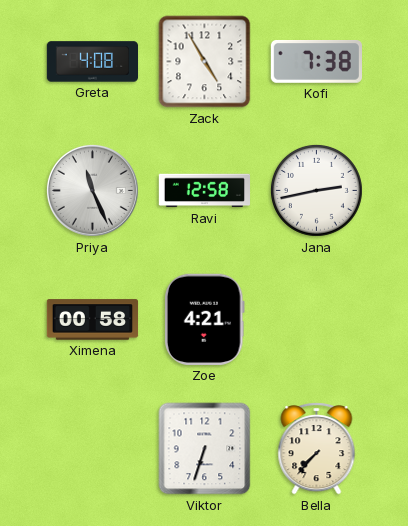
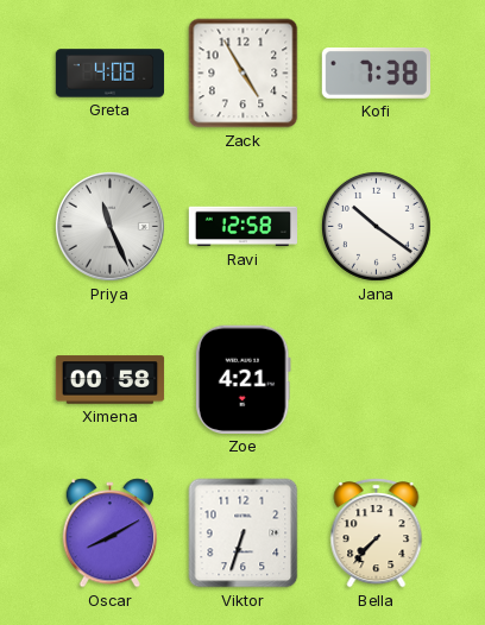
Jana: 2:43 -> 10:21
Oscar: none -> 8:10
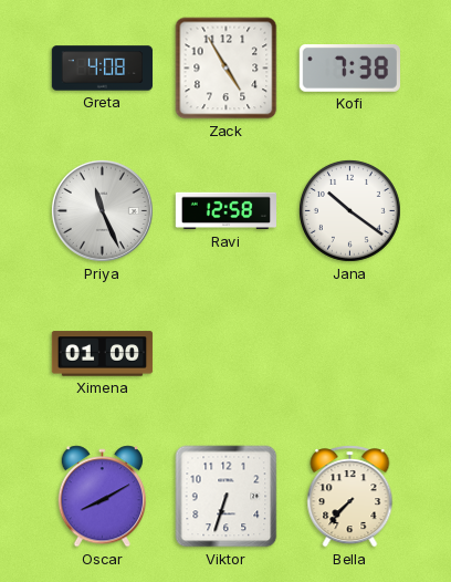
Ximena: 00:58 -> 01:00
Zoe: 4:21 -> none
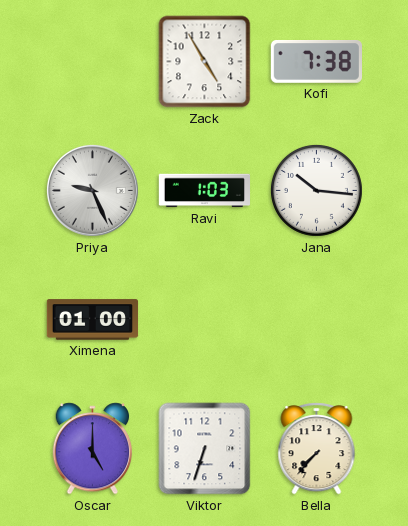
Greta: 4:08 -> none
Priya: 11:26 -> 9:26
Ravi: 12:58 -> 1:03
Jana: 10:21 -> 10:16
Oscar: 8:10 -> 5:00
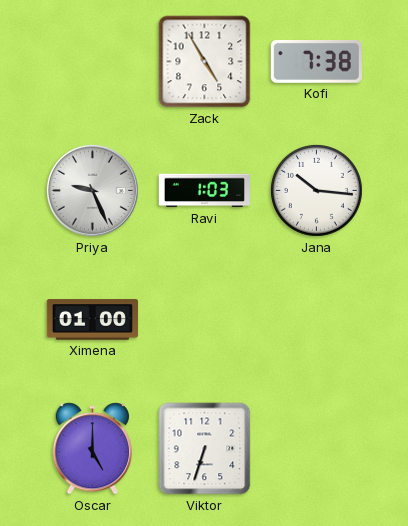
Bella: 7:37 -> none
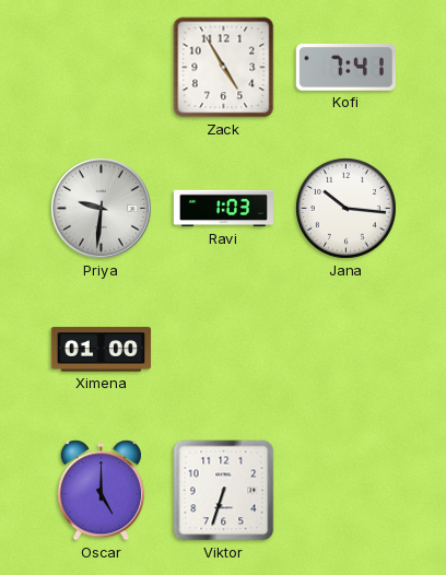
Kofi: 7:38 -> 7:41
Priya: 9:26 -> 9:31
